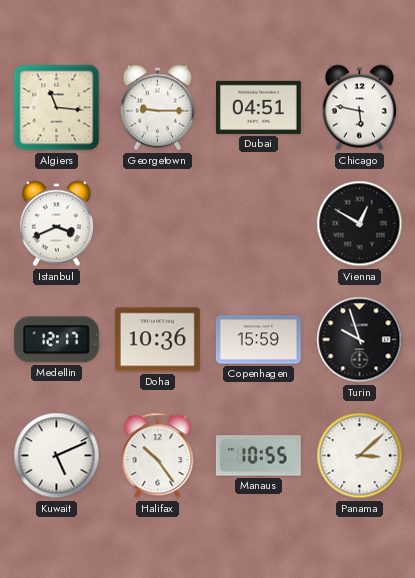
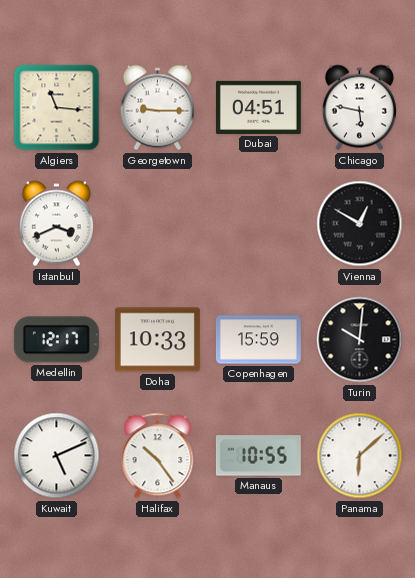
Doha: 10:36 -> 10:33
Turin: 9:57 -> 10:01
Panama: 3:08 -> 6:08
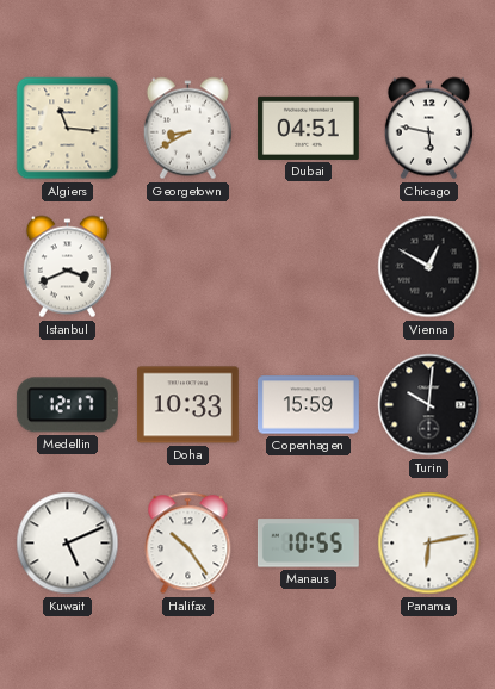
Georgetown: 9:15 -> 8:40
Panama: 6:08 -> 6:13
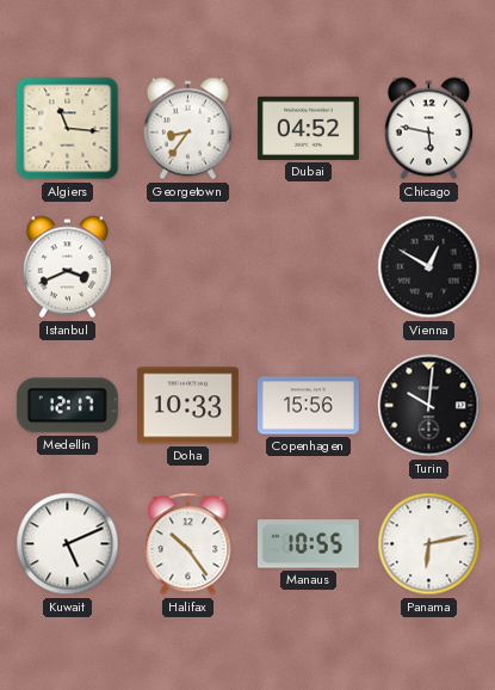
Georgetown: 8:40 -> 8:36
Dubai: 04:51 -> 04:52
Copenhagen: 15:59 -> 15:56
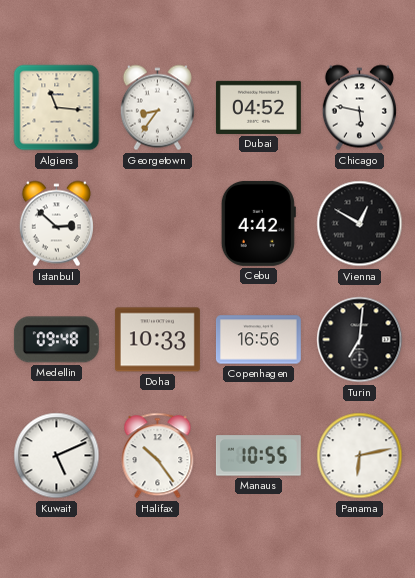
Istanbul: 3:41 -> 2:52
Cebu: none -> 4:42
Medellin: 12:17 -> 09:48
Copenhagen: 15:56 -> 16:56
Turin: 10:01 -> 7:01
